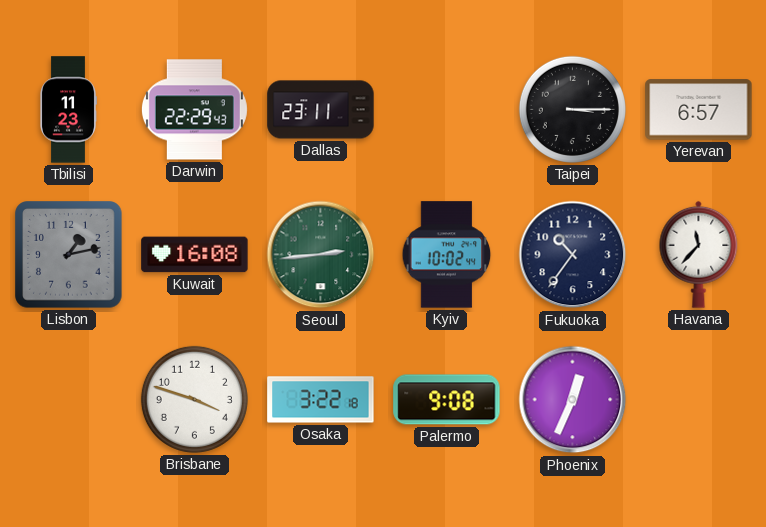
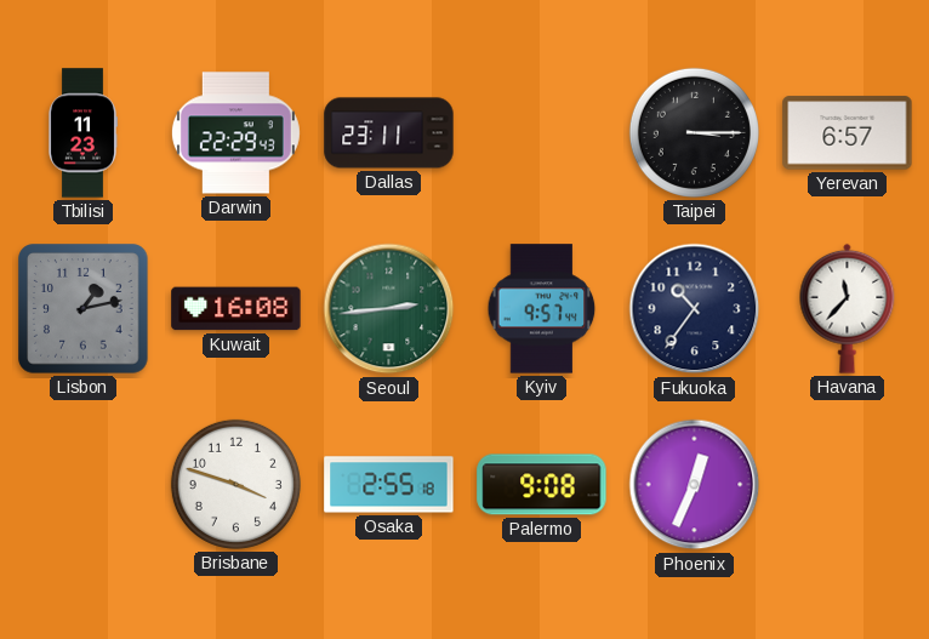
Kyiv: 10:02 -> 9:57
Osaka: 3:22 -> 2:55
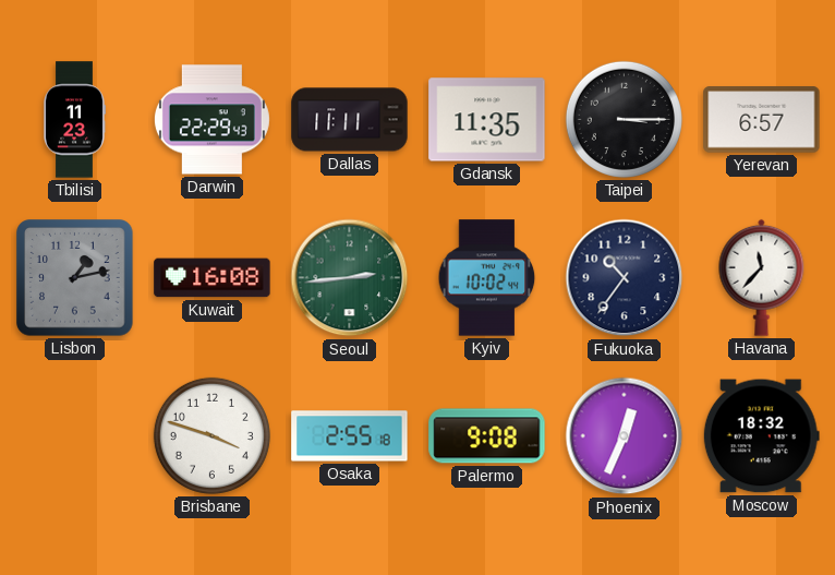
Dallas: 23:11 -> 11:11
Gdansk: none -> 11:35
Kyiv: 9:57 -> 10:02
Moscow: none -> 18:32
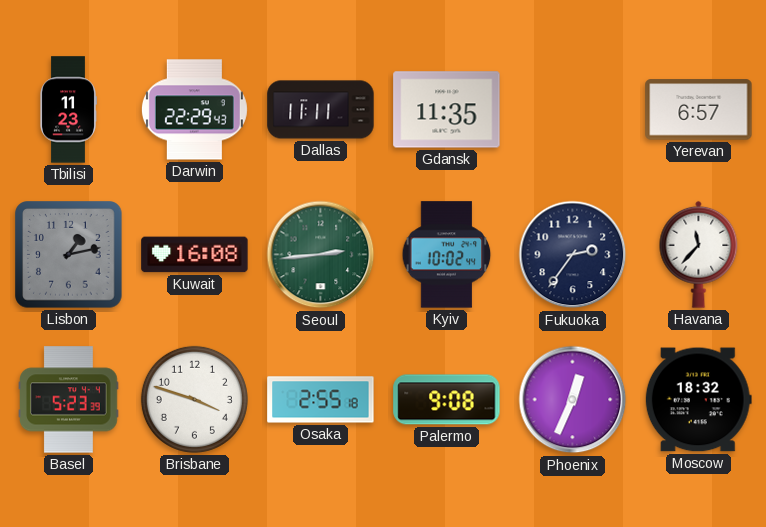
Taipei: 3:15 -> none
Fukuoka: 10:36 -> 2:36
Basel: none -> 5:23
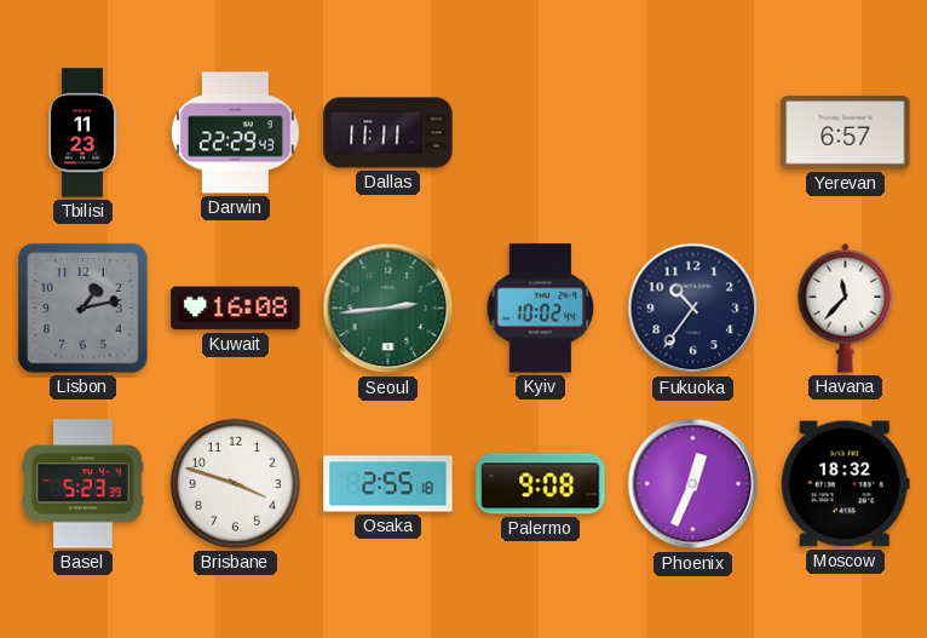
Gdansk: 11:35 -> none
Fukuoka: 2:36 -> 10:36
